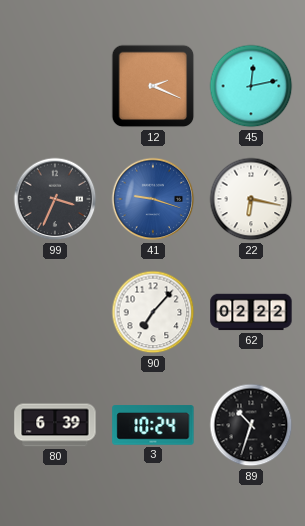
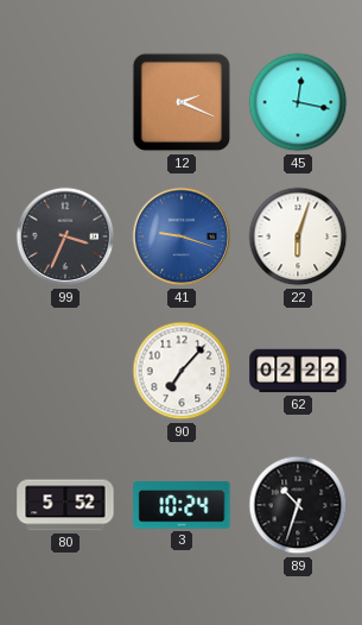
45: 12:13 -> 12:17
22: 6:17 -> 6:03
80: 6:39 -> 5:52
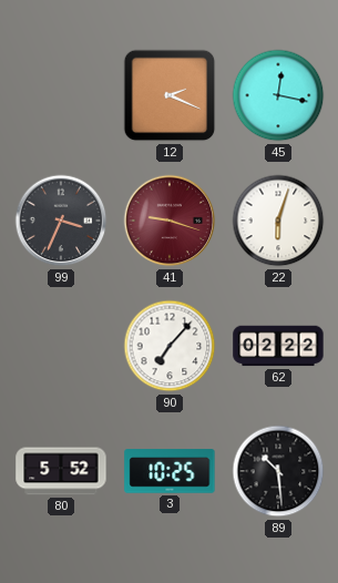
41 dial: blue -> burgundy
3: 10:24 -> 10:25
89: 10:33 -> 10:29
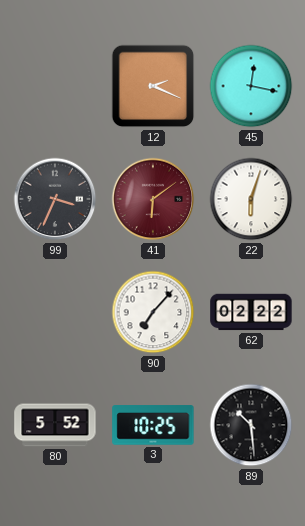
41: 9:18 -> 6:09
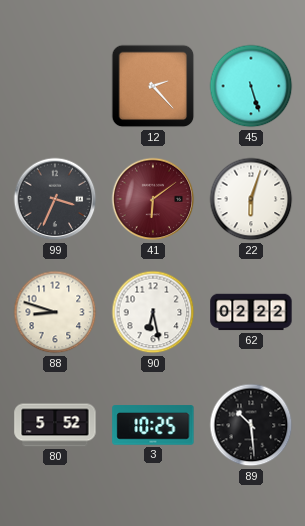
12: 2:19 -> 2:23
45: 12:17 -> 5:27
88: none -> 8:48
90: 7:07 -> 6:28
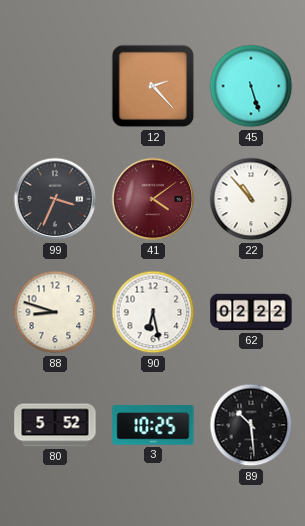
41: 6:09 -> 4:09
22: 6:03 -> 10:53
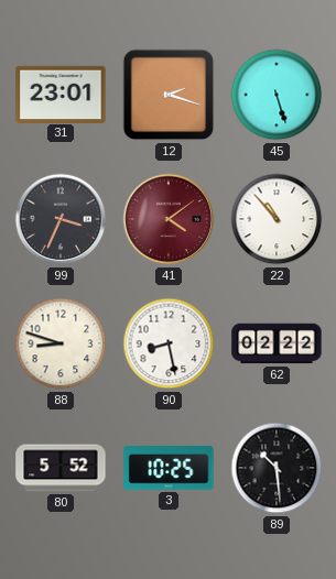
31: none -> 23:01
12: 2:23 -> 2:18
90: 6:28 -> 8:28
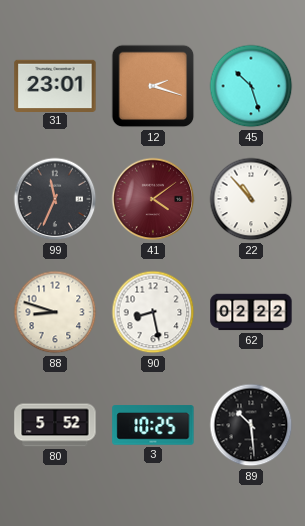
45: 5:27 -> 10:27
99: 3:34 -> 11:34
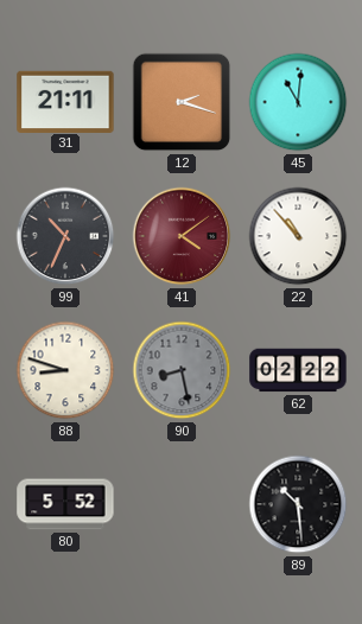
31: 23:01 -> 21:11
45: 10:27 -> 11:01
99: 11:34 -> 10:34
90 dial: white -> grey
3: 10:25 -> none
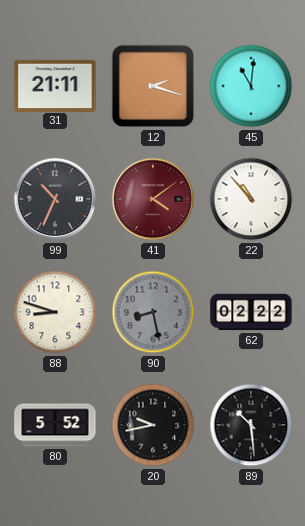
20: none -> 9:43
